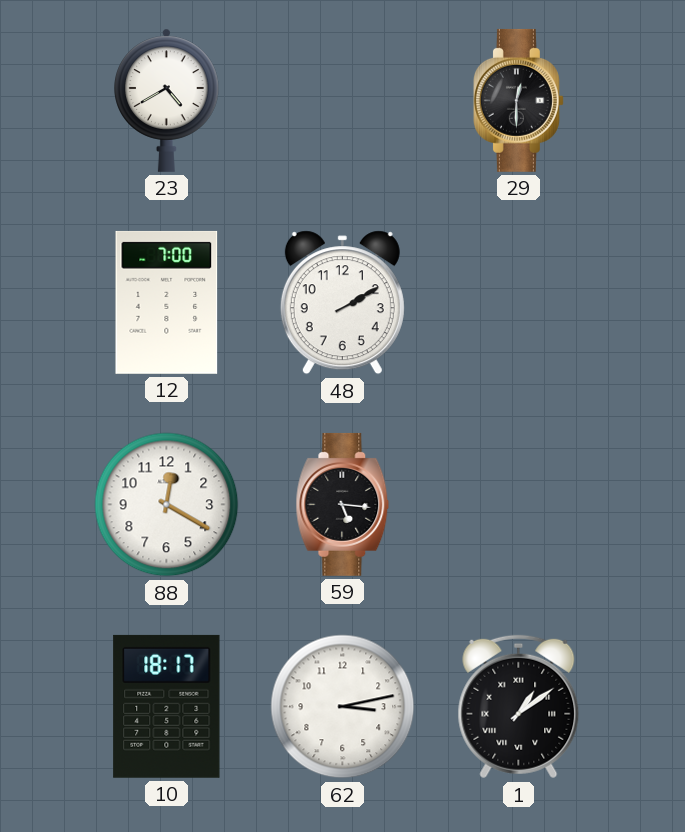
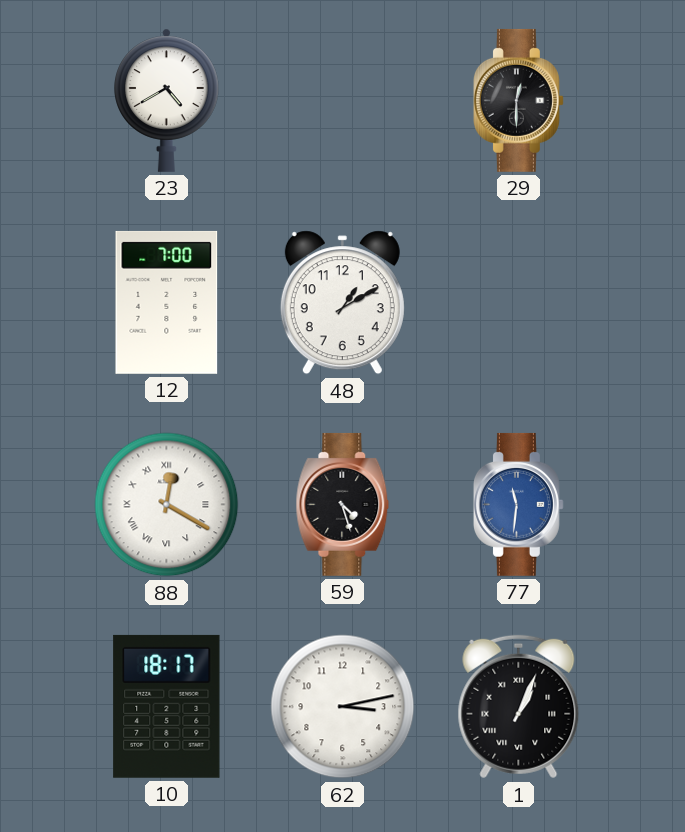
48: 2:10 -> 1:10
88 numerals: Arabic -> Roman
59: 5:16 -> 4:27
77: none -> 11:31
1: 1:09 -> 1:04
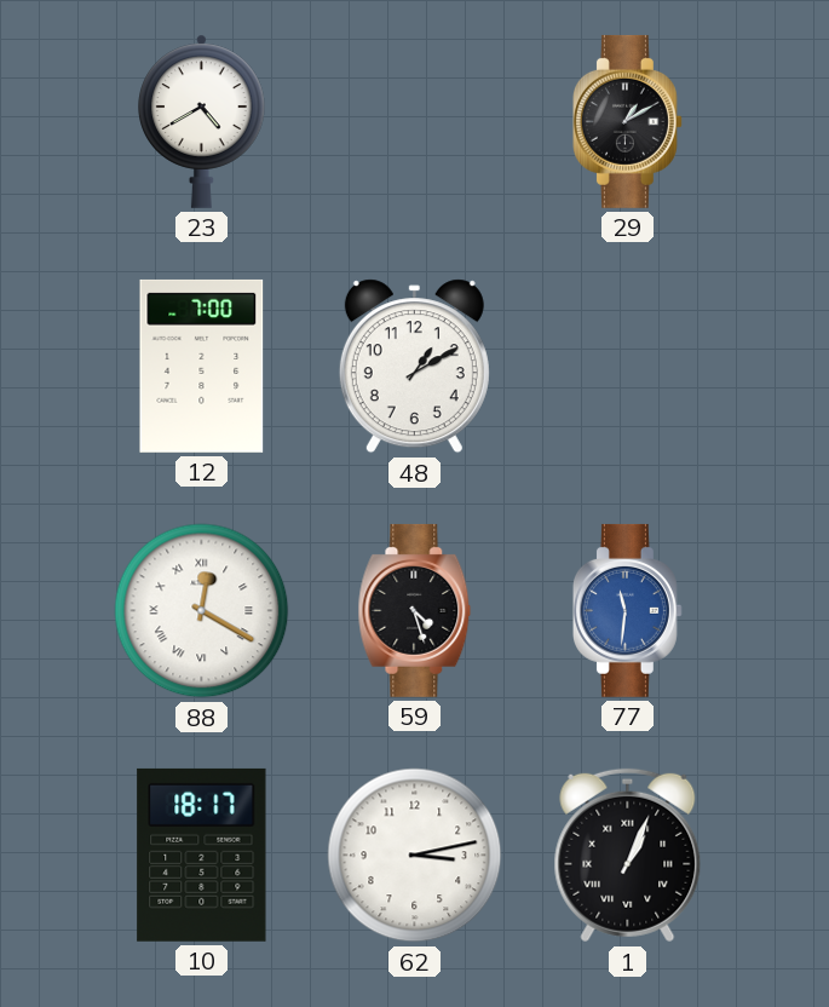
29: 12:30 -> 1:10
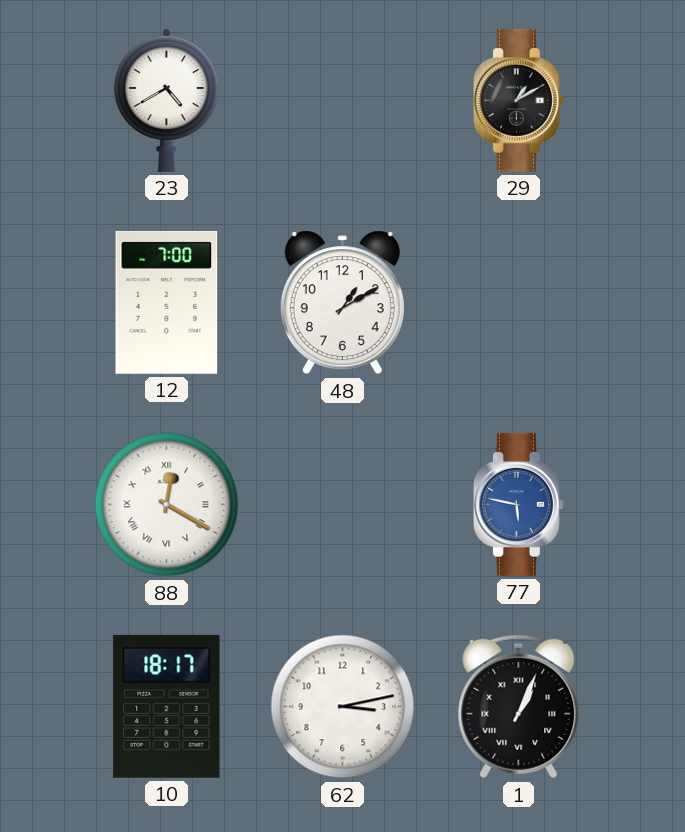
59: 4:27 -> none
77: 11:31 -> 5:47
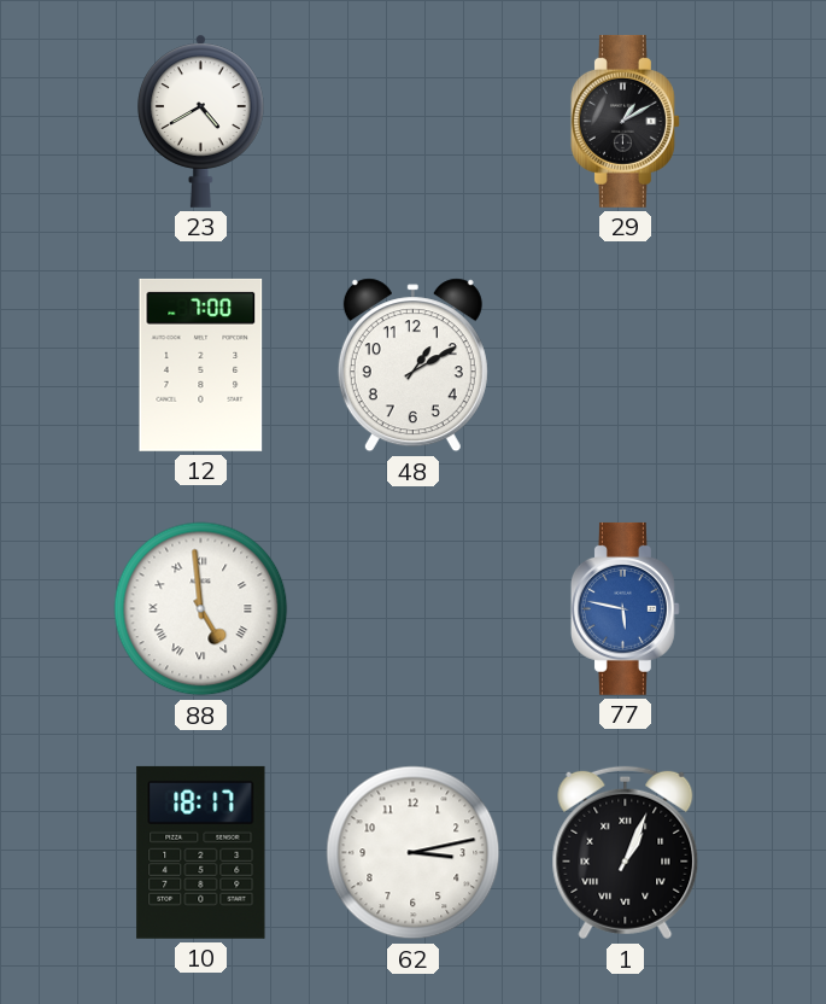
88: 12:20 -> 4:59
